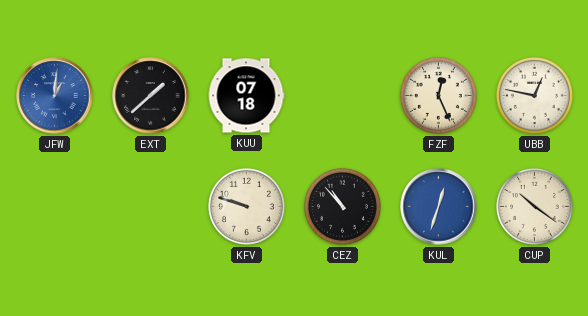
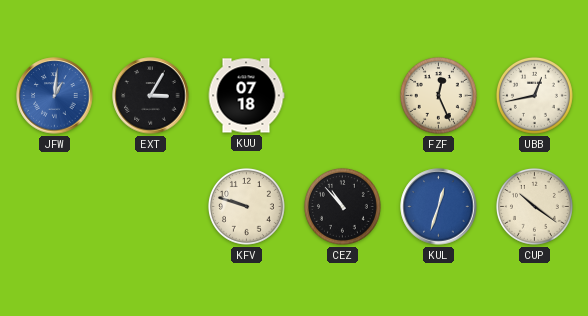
EXT: 1:38 -> 3:05
UBB: 12:47 -> 12:43
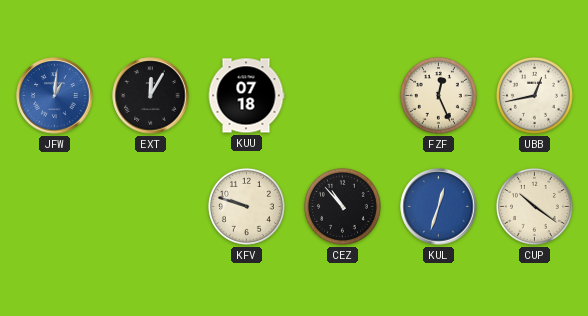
EXT: 3:05 -> 12:05
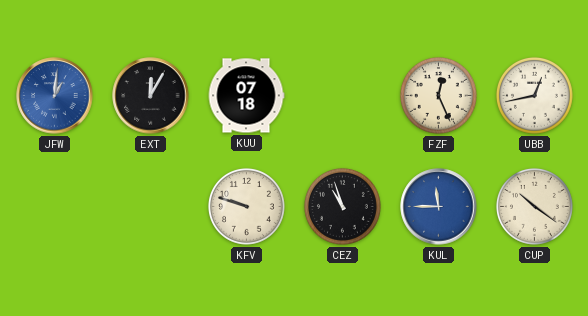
CEZ: 10:53 -> 10:57
KUL: 12:33 -> 11:45
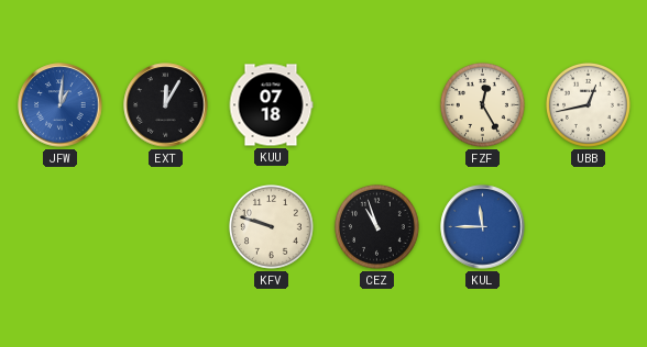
FZF: 12:26 -> 12:25
CUP: 10:21 -> none
